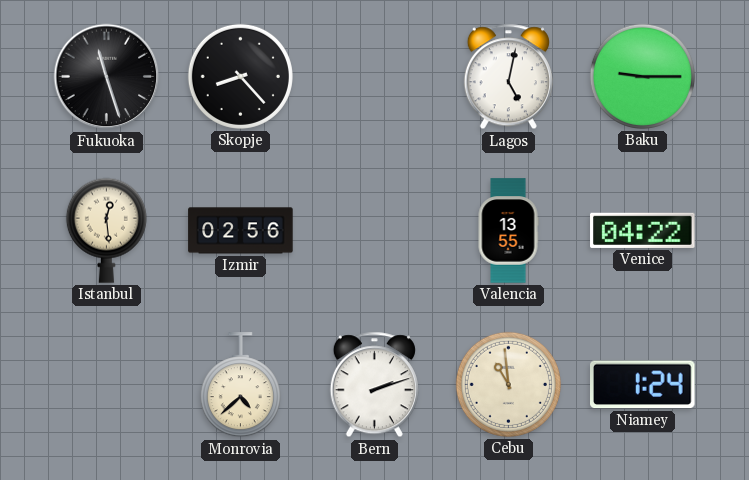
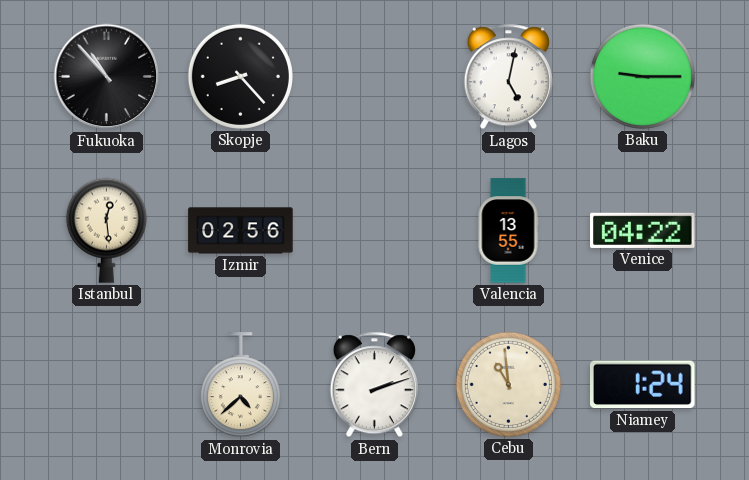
Fukuoka: 11:27 -> 10:53
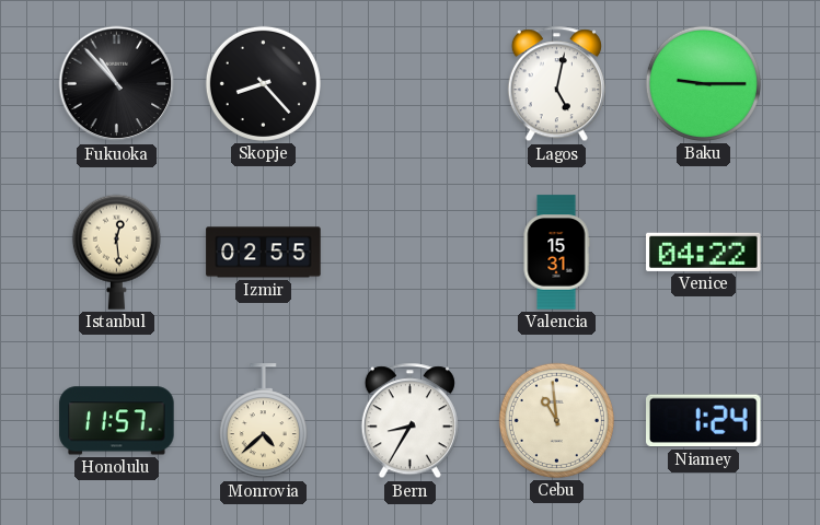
Izmir: 02:56 -> 02:55
Valencia: 13:55 -> 15:31
Honolulu: none -> 11:57
Bern: 2:12 -> 8:35
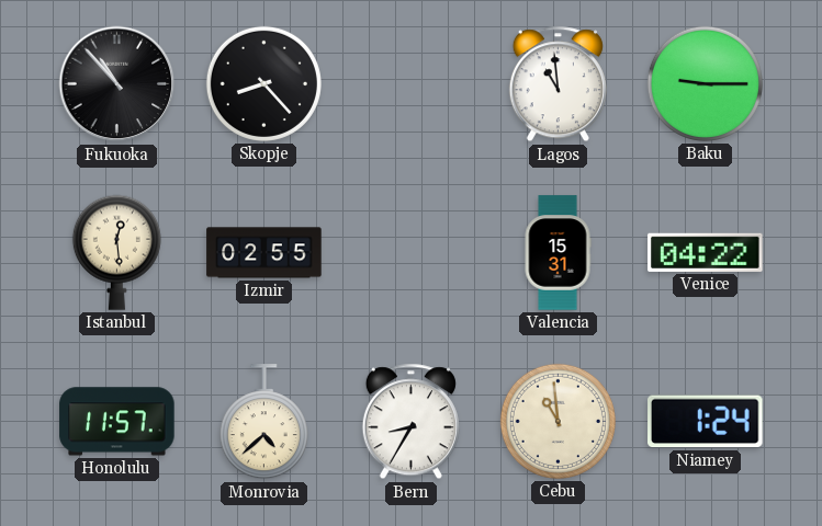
Lagos: 5:02 -> 10:59
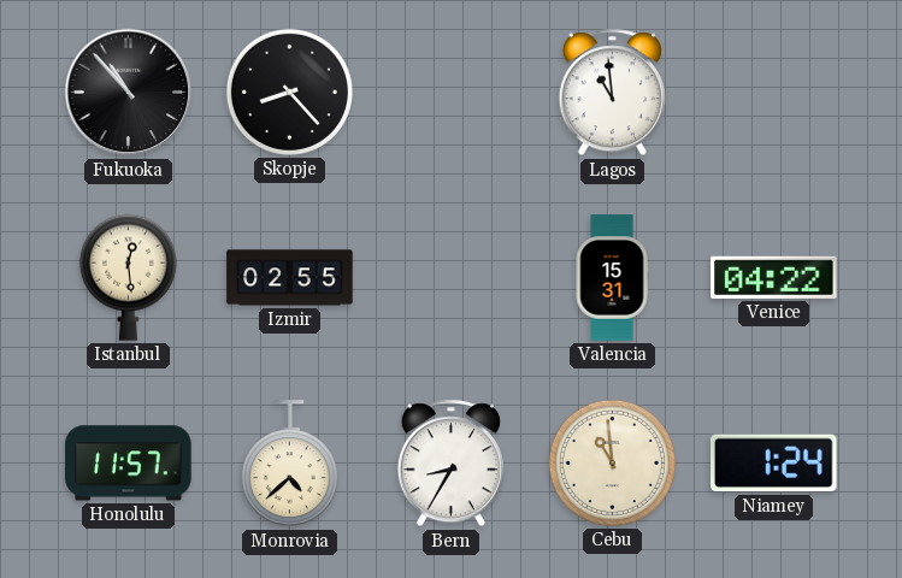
Baku: 9:15 -> none
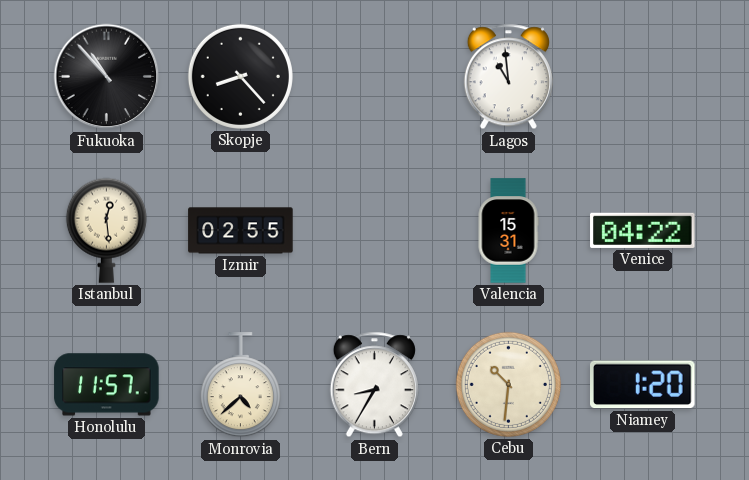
Cebu: 10:59 -> 10:31
Niamey: 1:24 -> 1:20
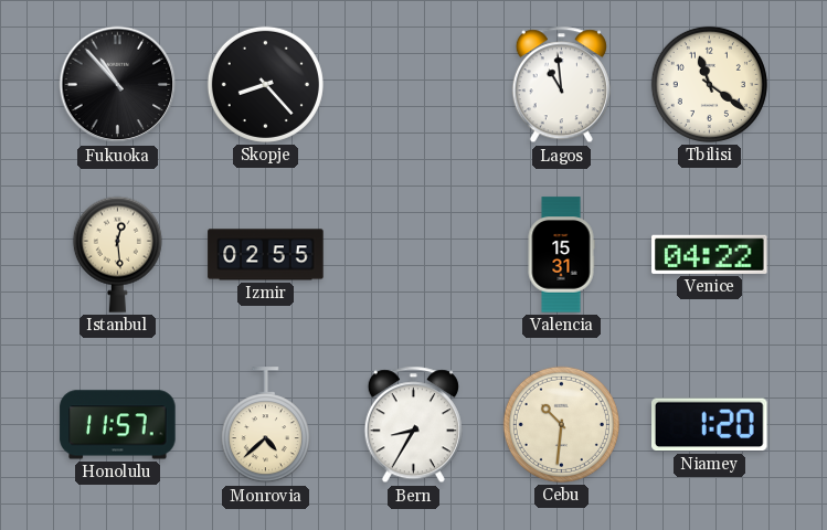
Tbilisi: none -> 11:21
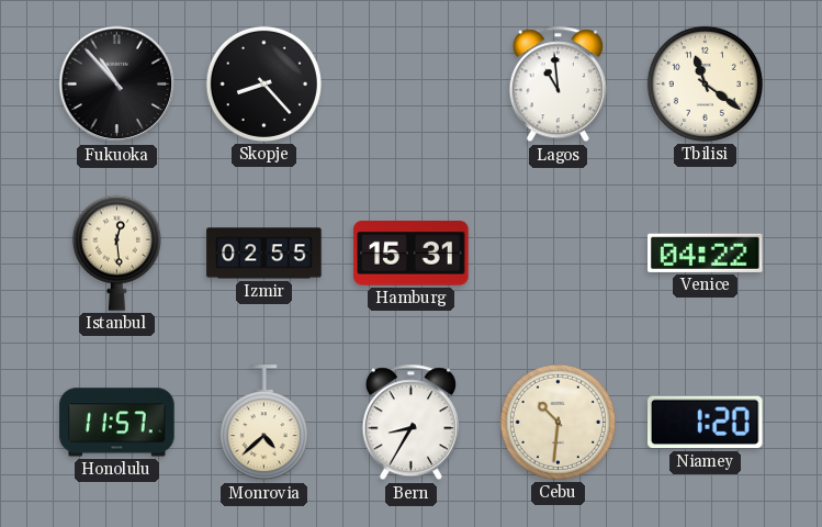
Hamburg: none -> 15:31
Valencia: 15:31 -> none
